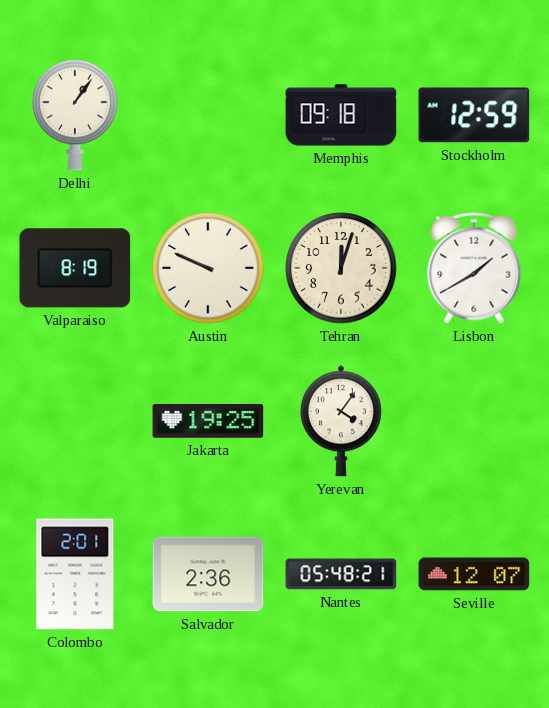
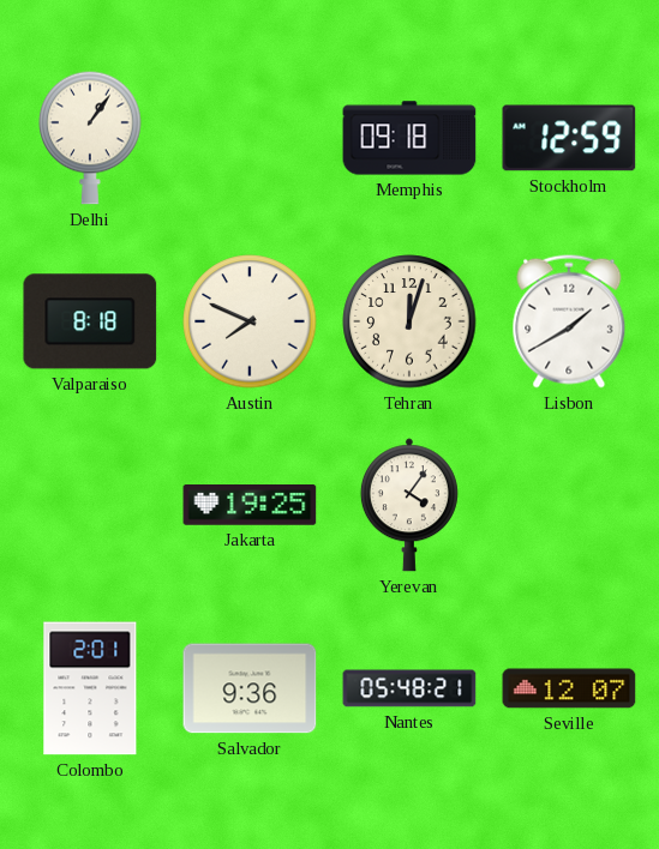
Valparaiso: 8:19 -> 8:18
Austin: 9:49 -> 7:49
Salvador: 2:36 -> 9:36
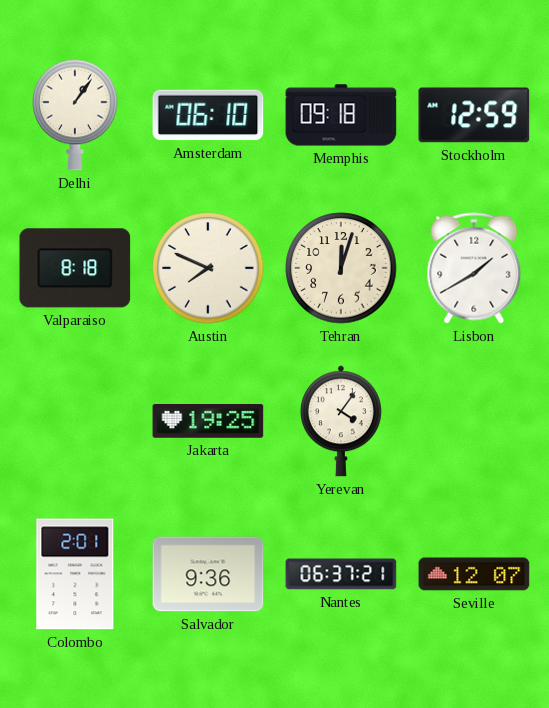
Amsterdam: none -> 06:10
Nantes: 05:48 -> 06:37
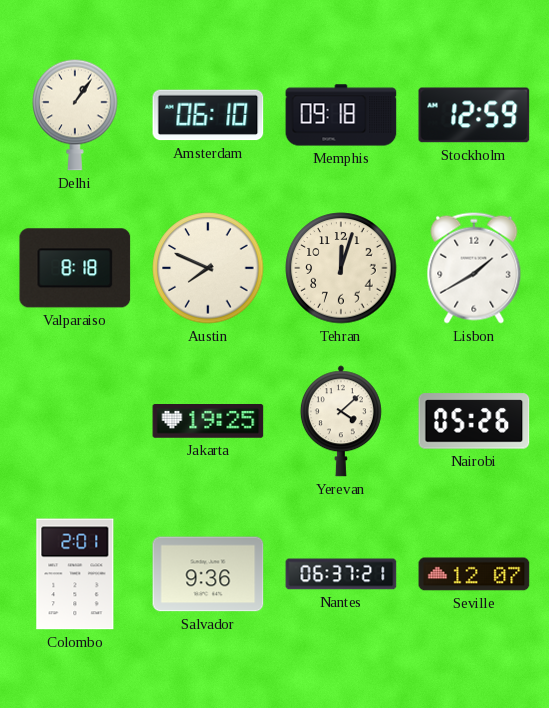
Yerevan: 4:06 -> 4:08
Nairobi: none -> 05:26
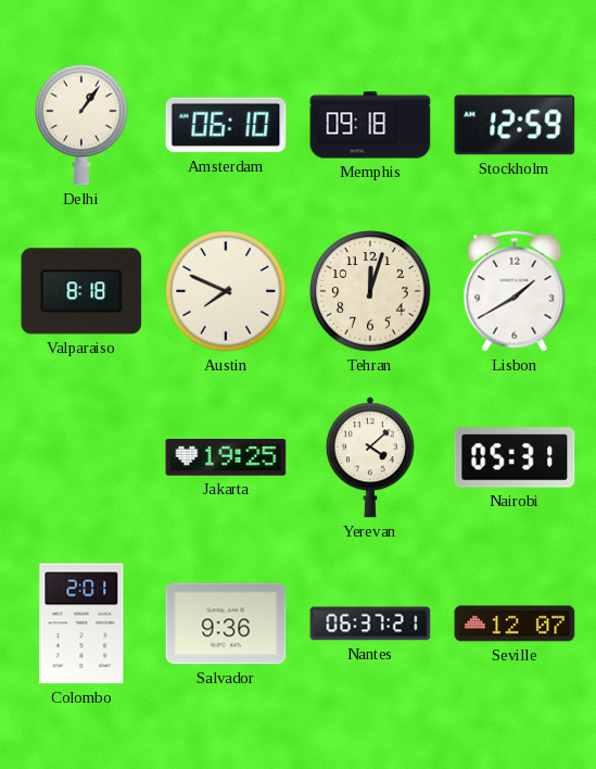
Nairobi: 05:26 -> 05:31
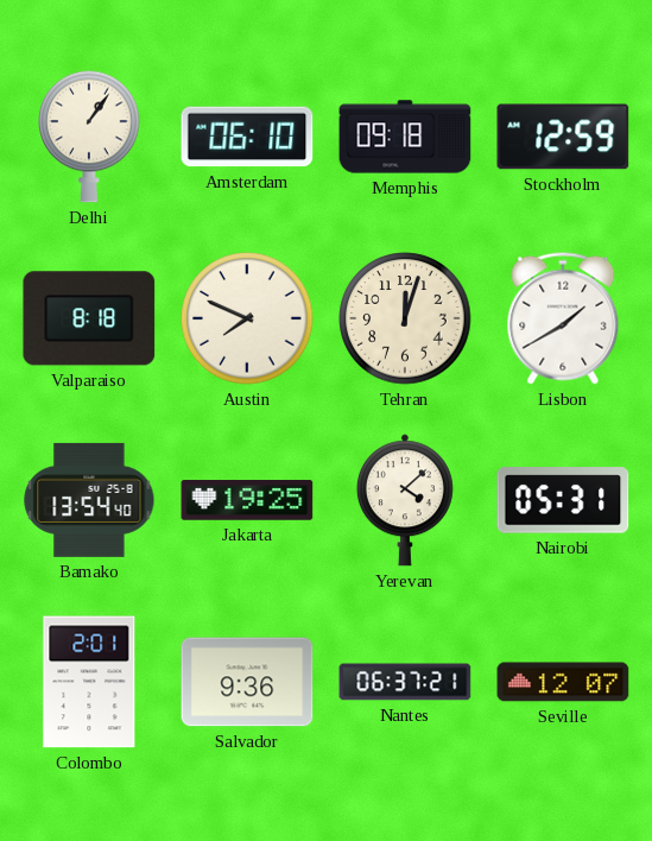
Bamako: none -> 13:54
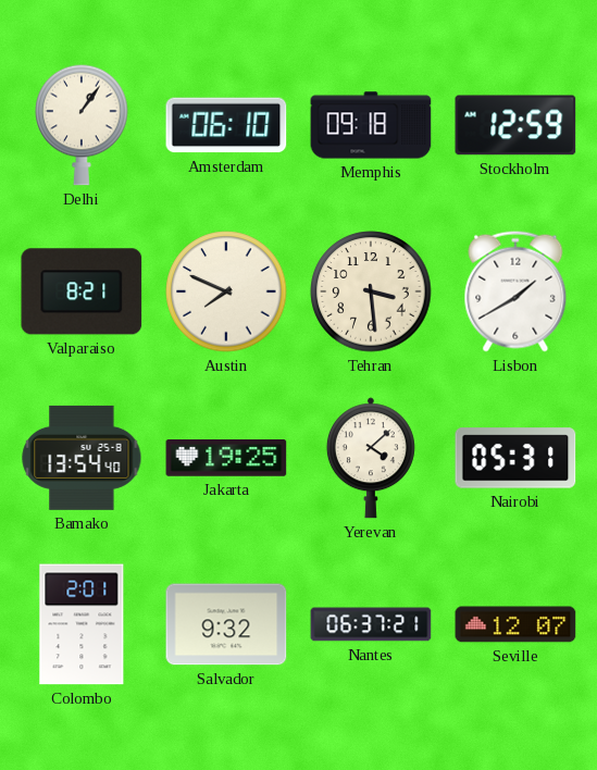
Valparaiso: 8:18 -> 8:21
Tehran: 12:03 -> 3:29
Salvador: 9:36 -> 9:32
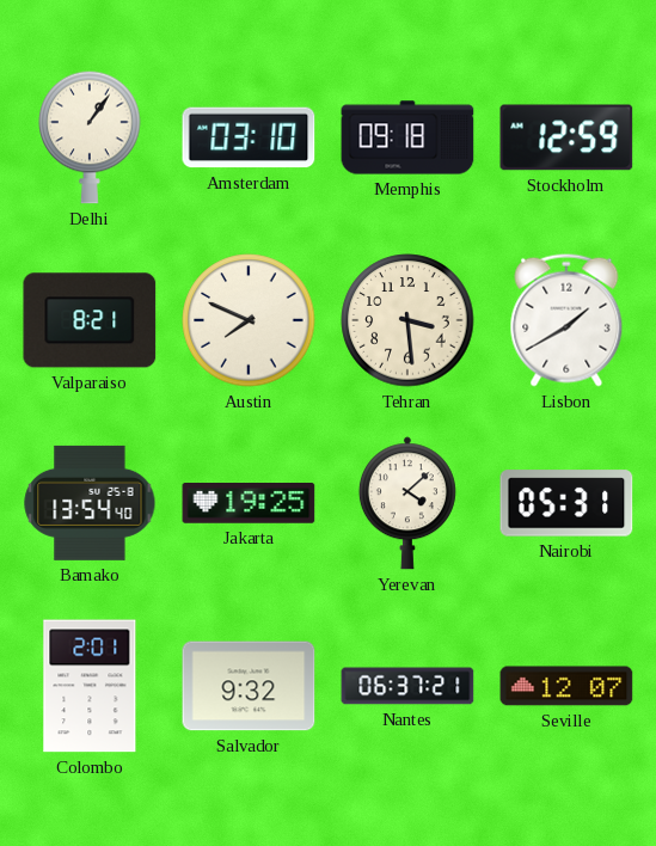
Amsterdam: 06:10 -> 03:10
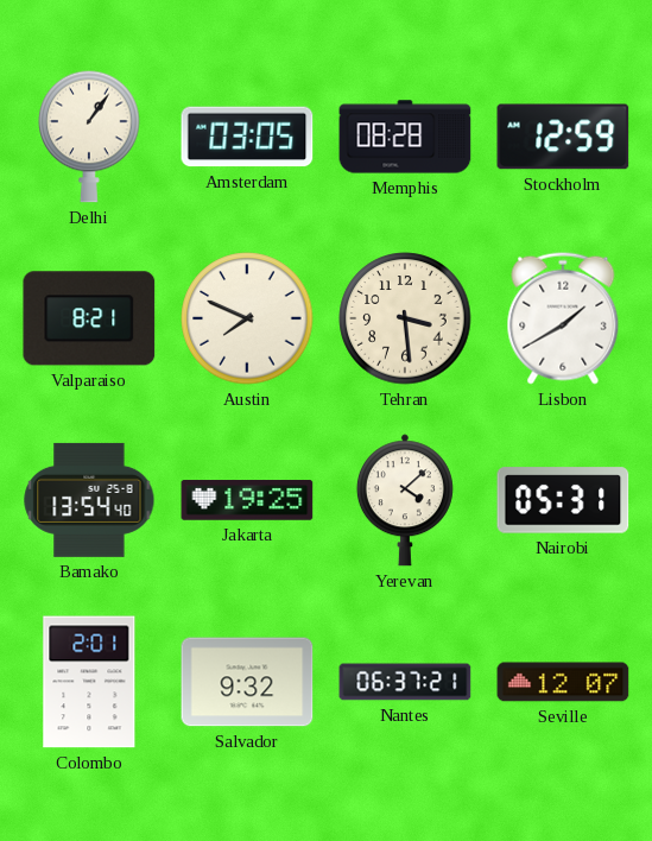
Amsterdam: 03:10 -> 03:05
Memphis: 09:18 -> 08:28
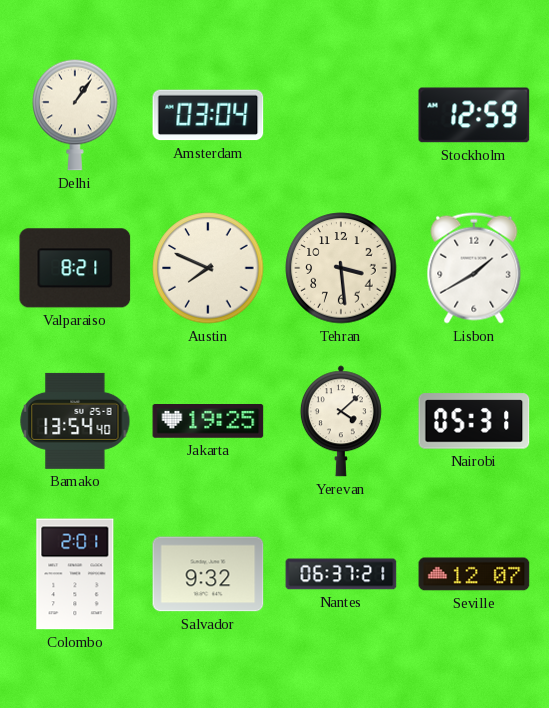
Amsterdam: 03:05 -> 03:04
Memphis: 08:28 -> none
